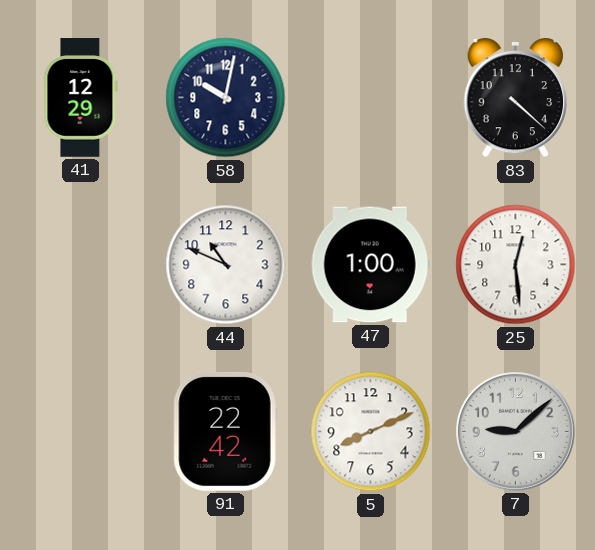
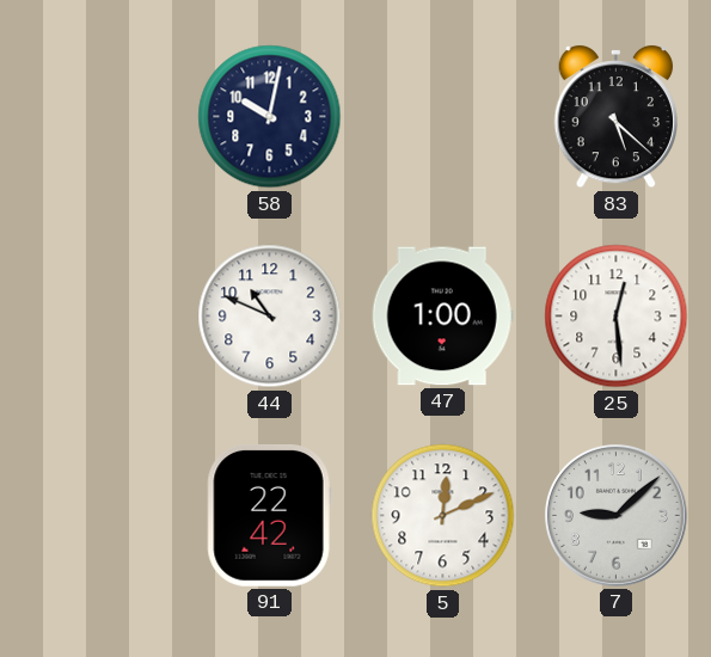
41: 12:29 -> none
83: 4:22 -> 5:22
5: 8:11 -> 12:11
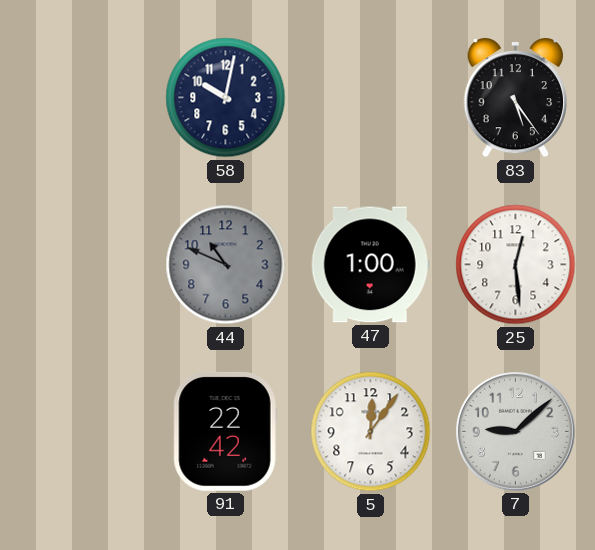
83: 5:22 -> 5:24
44 dial: white -> grey
5: 12:11 -> 12:06
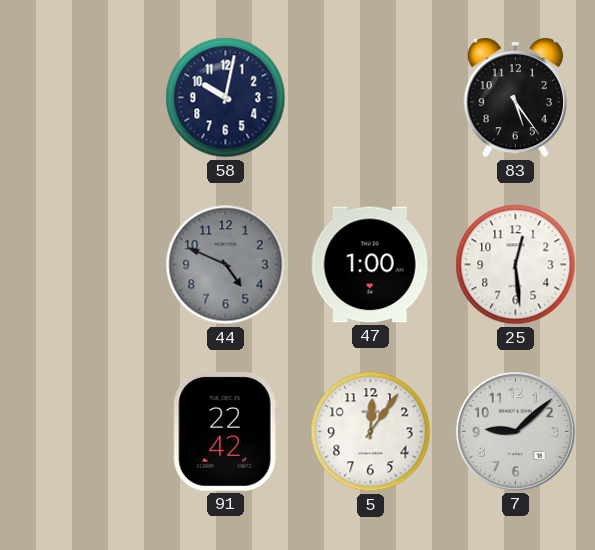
44: 10:49 -> 4:49
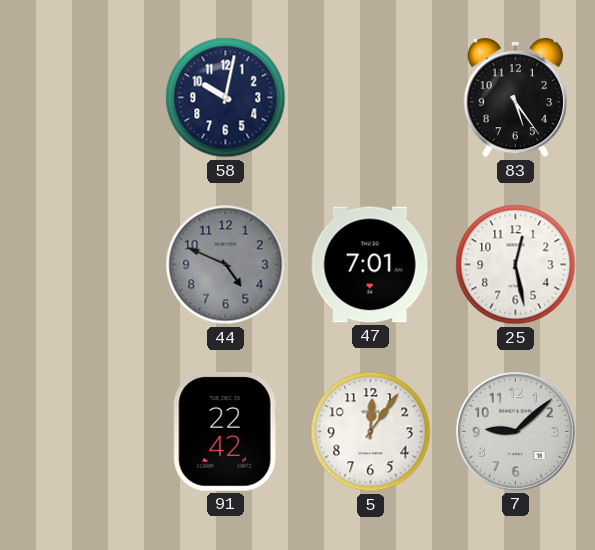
47: 1:00 -> 7:01
25: 12:29 -> 12:28
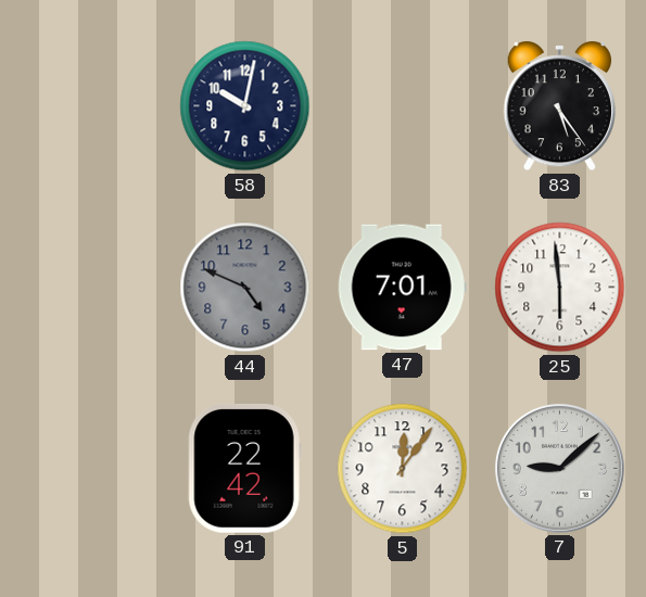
25: 12:28 -> 5:59
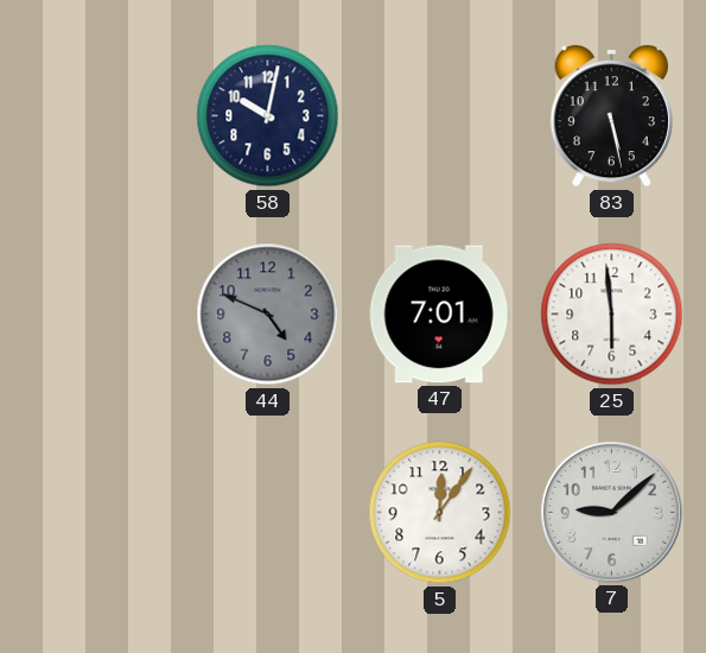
83: 5:24 -> 5:28
91: 22:42 -> none
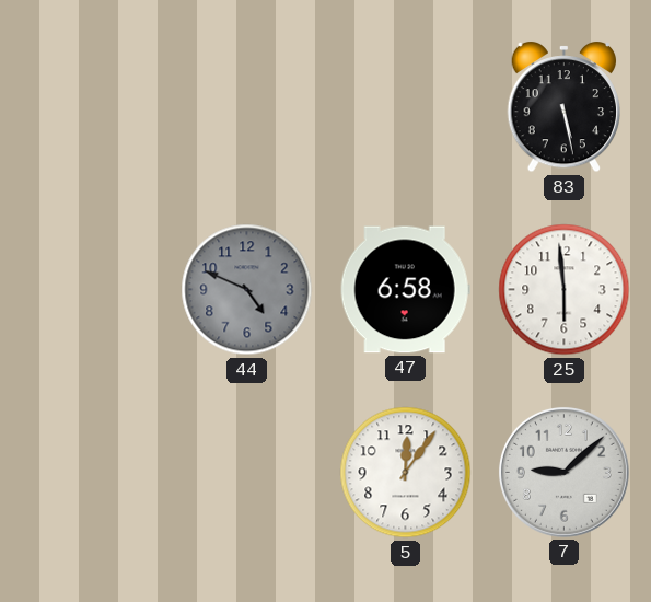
58: 10:02 -> none
47: 7:01 -> 6:58
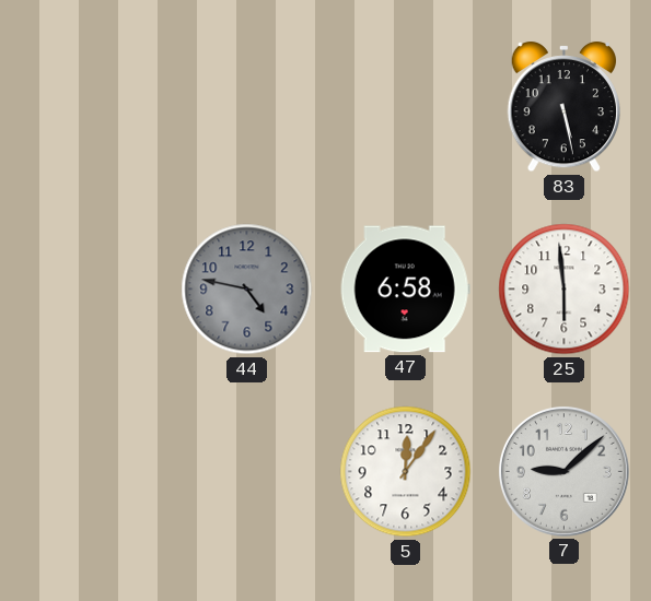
44: 4:49 -> 4:47
